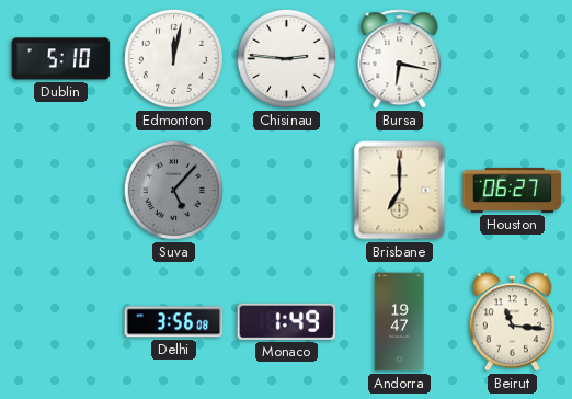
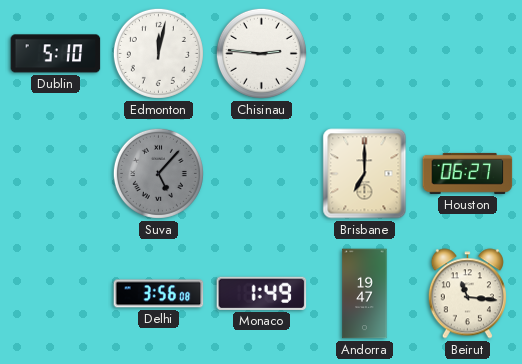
Bursa: 6:17 -> none
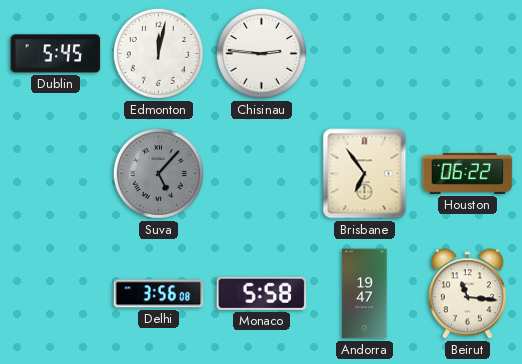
Dublin: 5:10 -> 5:45
Brisbane: 7:00 -> 6:54
Houston: 06:27 -> 06:22
Monaco: 1:49 -> 5:58
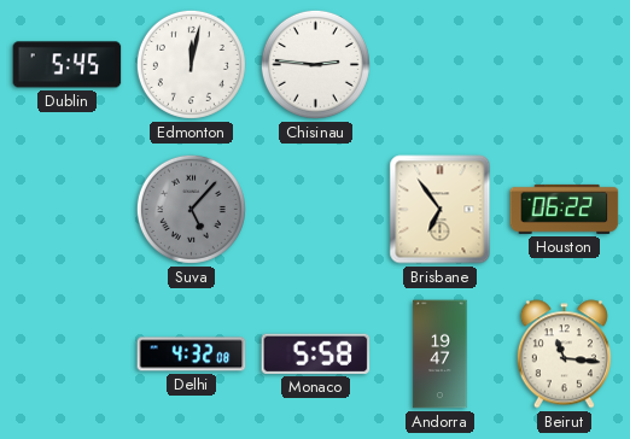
Delhi: 3:56 -> 4:32
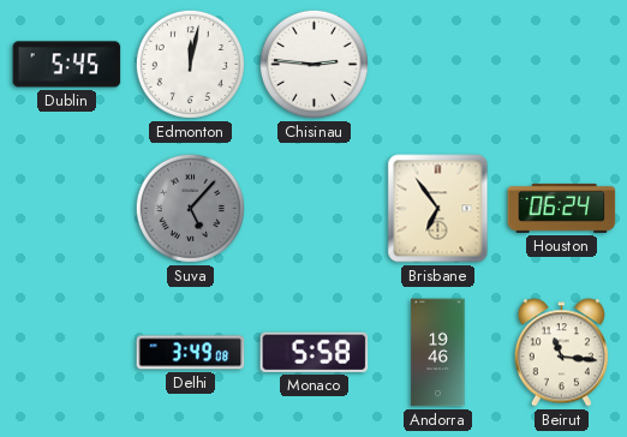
Houston: 06:22 -> 06:24
Delhi: 4:32 -> 3:49
Andorra: 19:47 -> 19:46
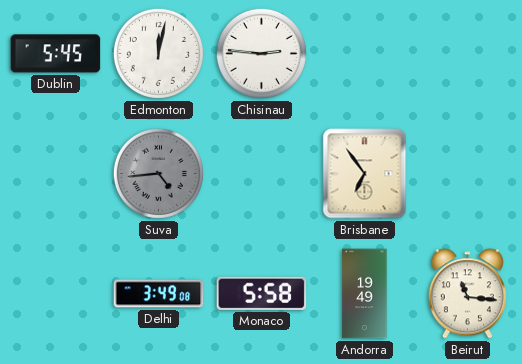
Suva: 5:07 -> 4:44
Houston: 06:24 -> none
Andorra: 19:46 -> 19:49
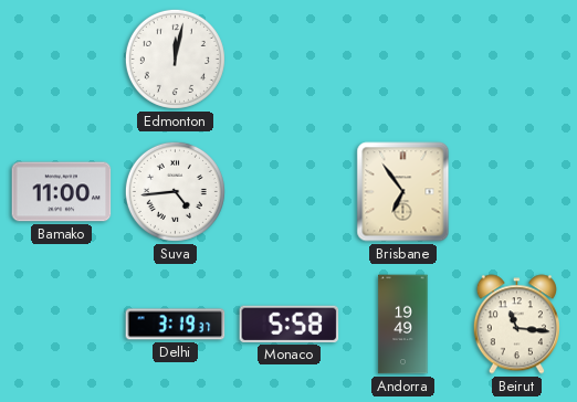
Dublin: 5:45 -> none
Chisinau: 2:46 -> none
Bamako: none -> 11:00
Suva dial: grey -> white
Delhi: 3:49 -> 3:19
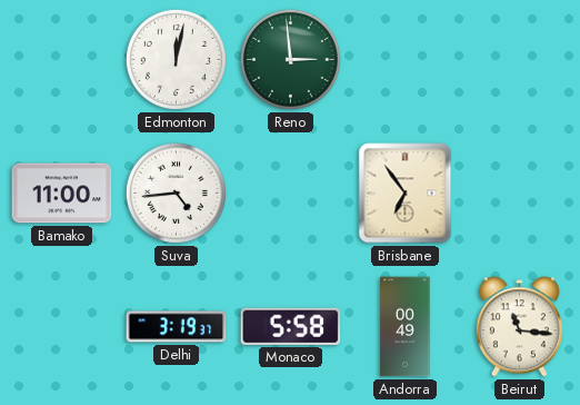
Reno: none -> 2:59
Andorra: 19:49 -> 00:49
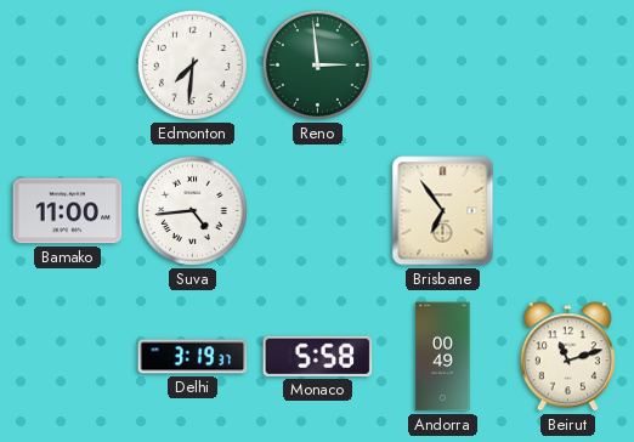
Edmonton: 12:02 -> 7:31
Beirut: 11:16 -> 11:12
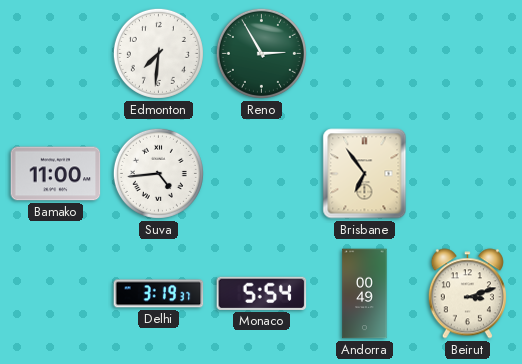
Reno: 2:59 -> 2:55
Monaco: 5:58 -> 5:54
Beirut: 11:12 -> 3:12
